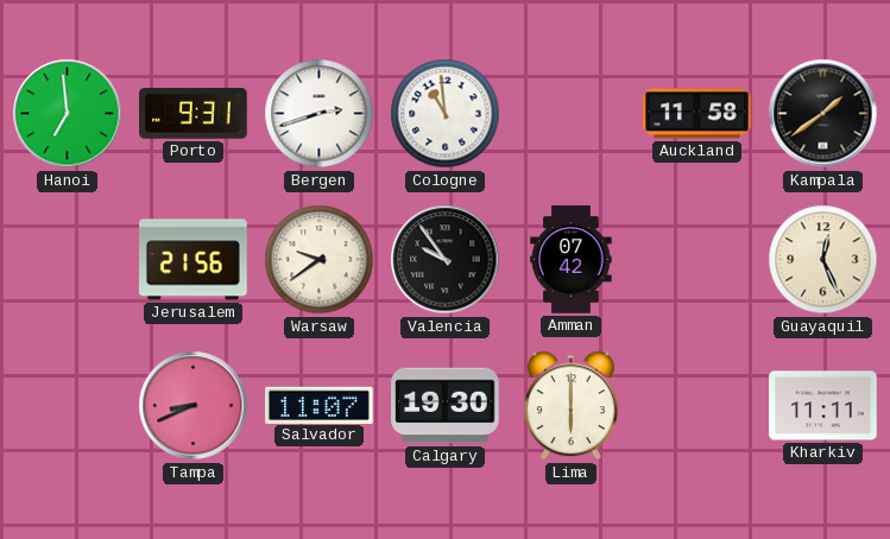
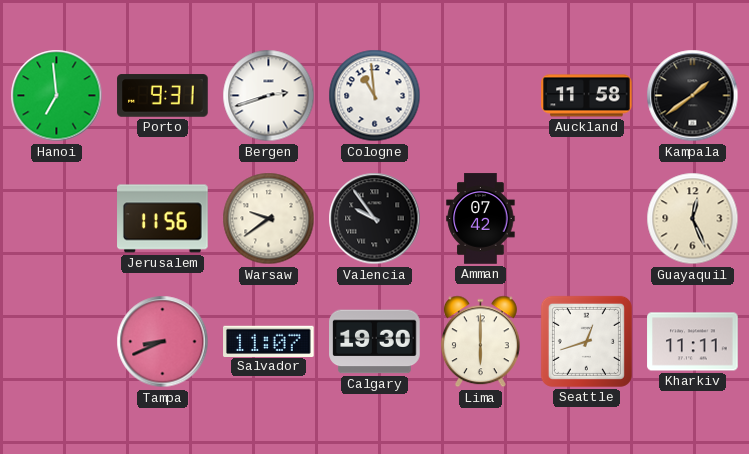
Jerusalem: 21:56 -> 11:56
Seattle: none -> 12:42
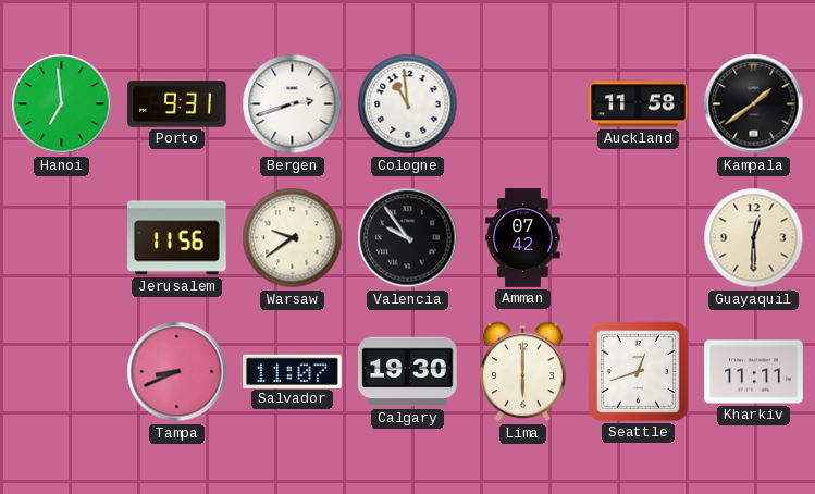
Guayaquil: 12:26 -> 12:30
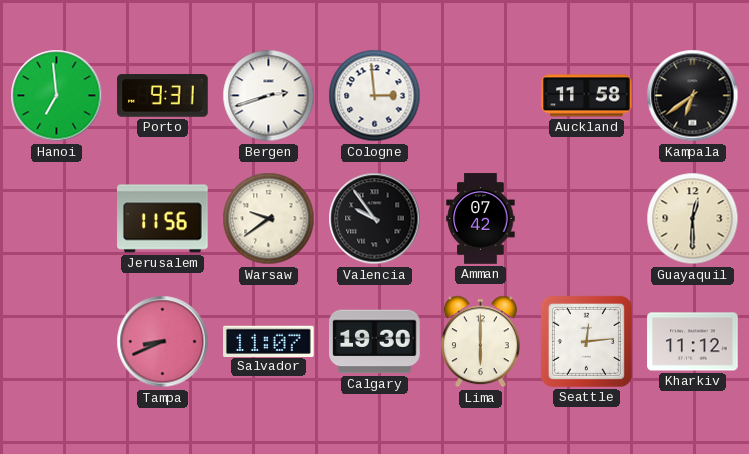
Cologne: 10:59 -> 2:59
Kampala: 1:39 -> 6:39
Seattle: 12:42 -> 12:14
Kharkiv: 11:11 -> 11:12
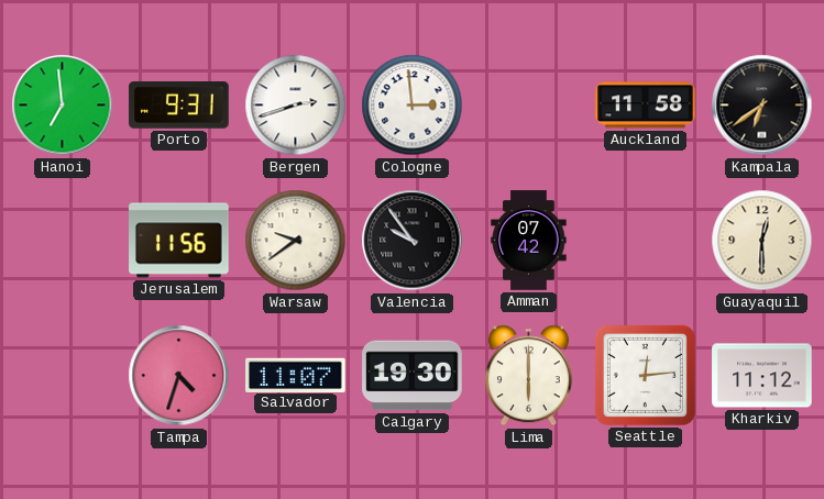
Tampa: 8:41 -> 4:33
